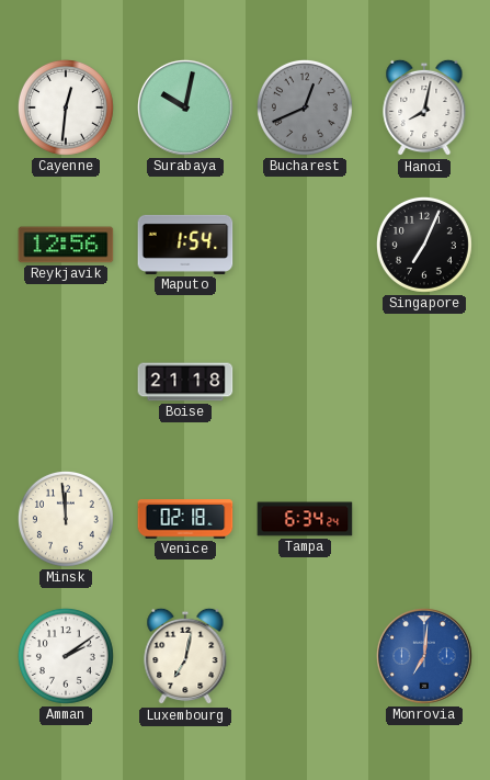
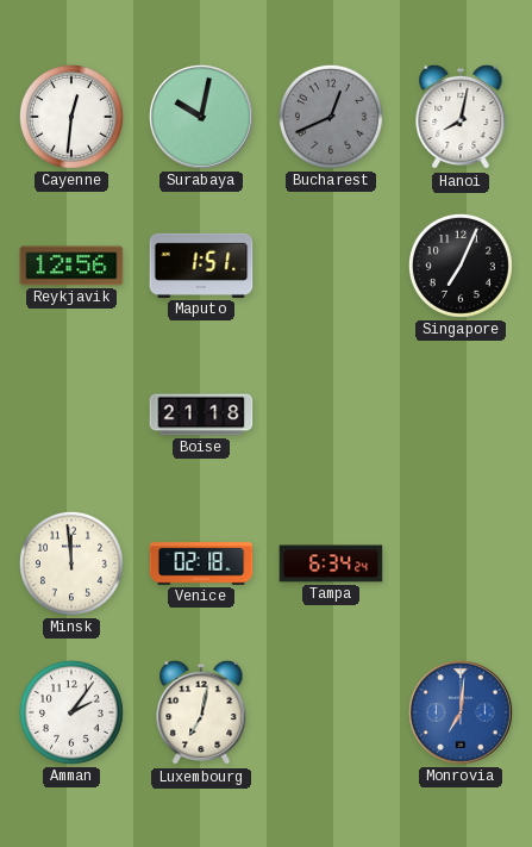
Maputo: 1:54 -> 1:51
Amman: 2:09 -> 2:06
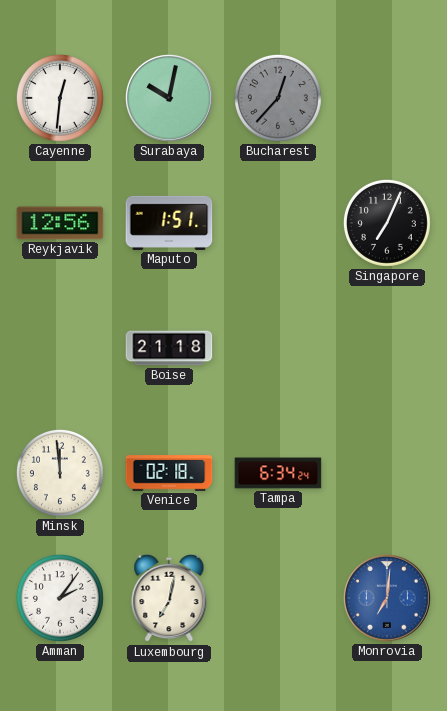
Bucharest: 12:41 -> 12:37
Hanoi: 8:02 -> none
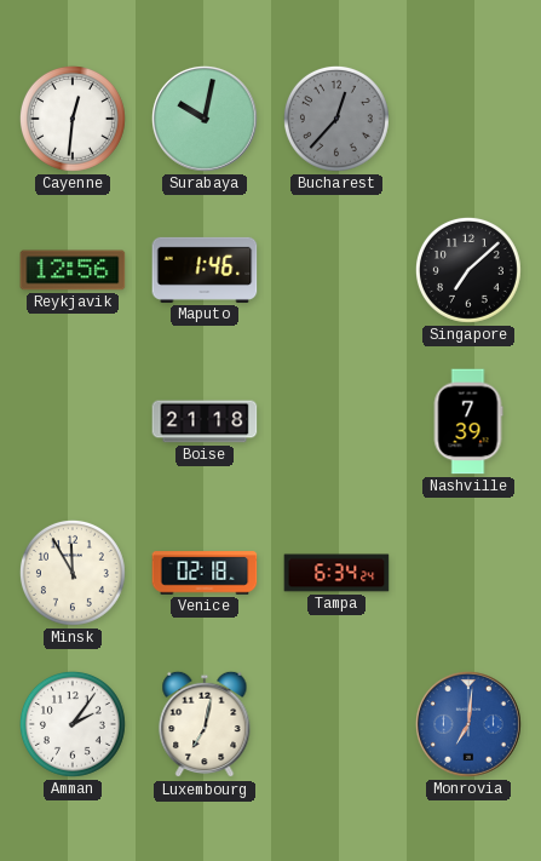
Maputo: 1:51 -> 1:46
Singapore: 7:04 -> 7:08
Nashville: none -> 7:39
Minsk: 11:59 -> 11:55
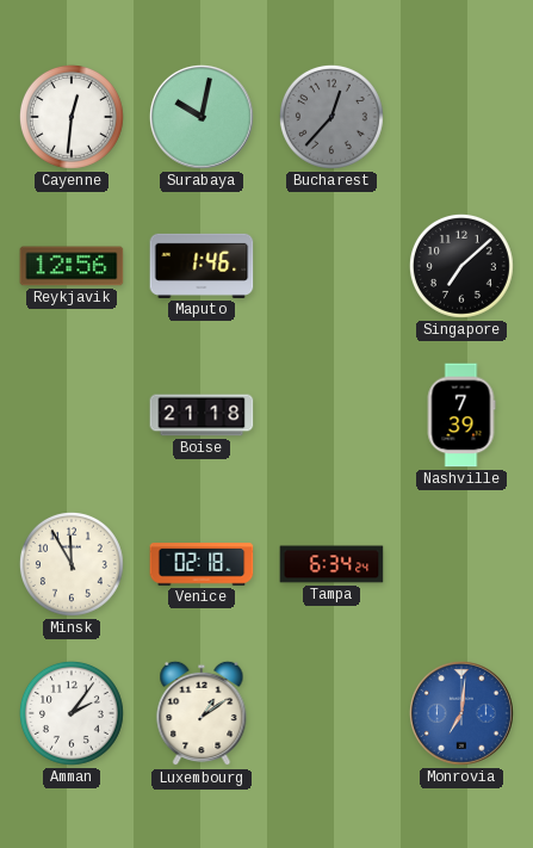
Luxembourg: 7:02 -> 1:09
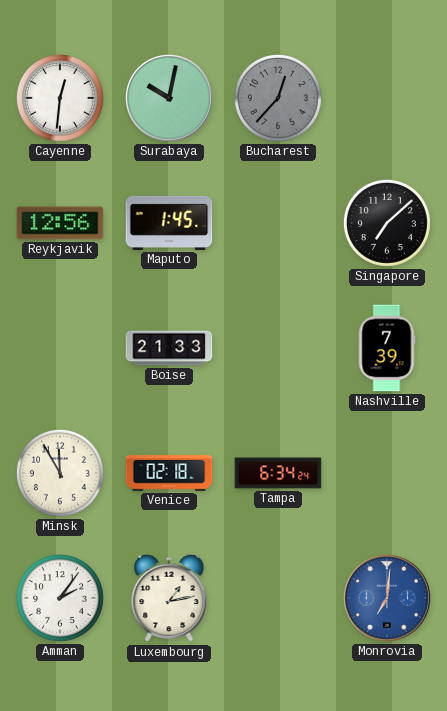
Maputo: 1:46 -> 1:45
Boise: 21:18 -> 21:33
Luxembourg: 1:09 -> 1:13
